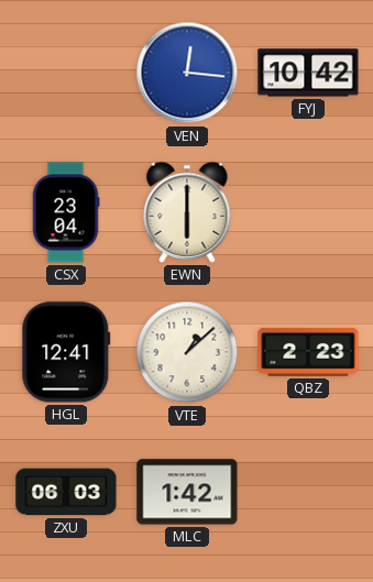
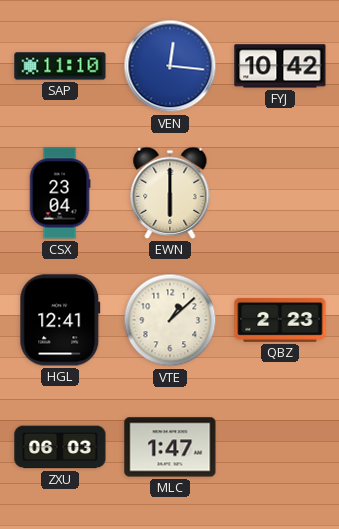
SAP: none -> 11:10
MLC: 1:42 -> 1:47
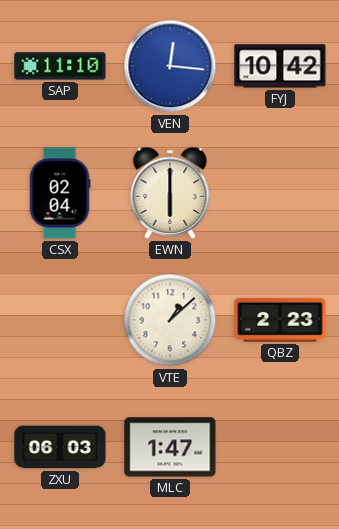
CSX: 23:04 -> 02:04
HGL: 12:41 -> none
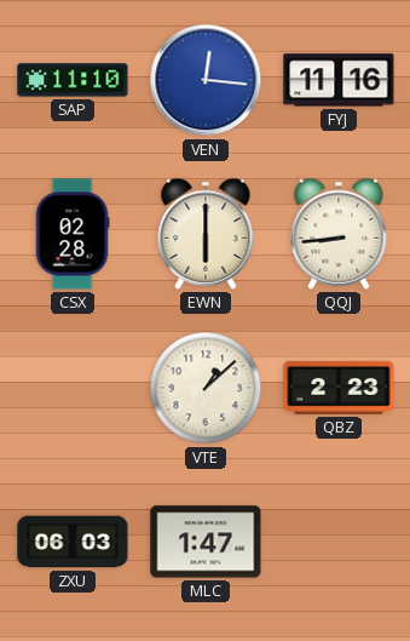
FYJ: 10:42 -> 11:16
CSX: 02:04 -> 02:28
QQJ: none -> 8:44
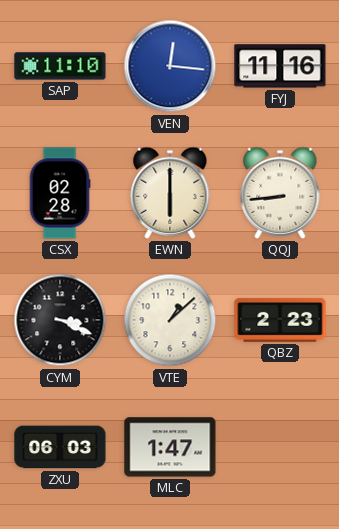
CYM: none -> 3:19
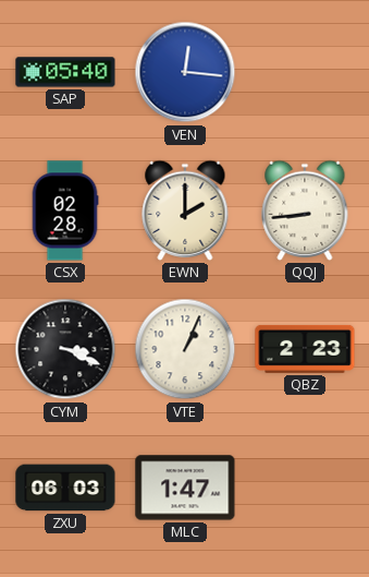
SAP: 11:10 -> 05:40
FYJ: 11:16 -> none
EWN: 6:00 -> 2:00
VTE: 1:08 -> 1:04
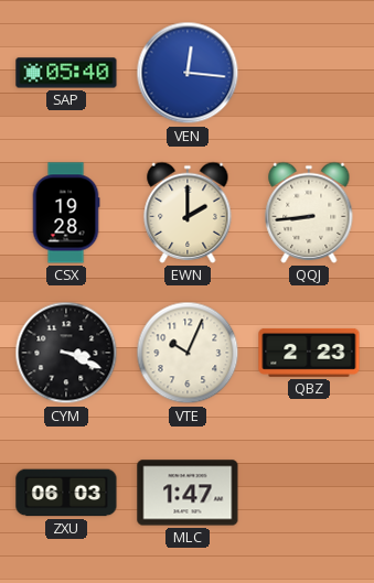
CSX: 02:28 -> 19:28
VTE: 1:04 -> 10:04
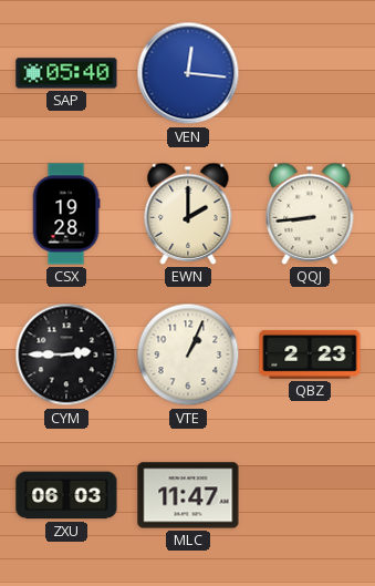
CYM: 3:19 -> 2:45
VTE: 10:04 -> 1:04
MLC: 1:47 -> 11:47
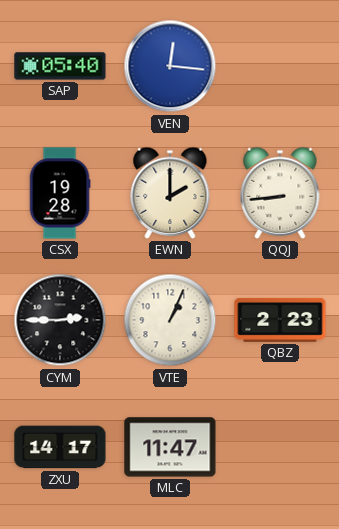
ZXU: 06:03 -> 14:17
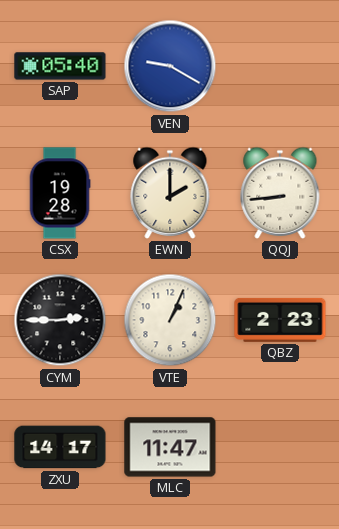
VEN: 12:16 -> 9:20
